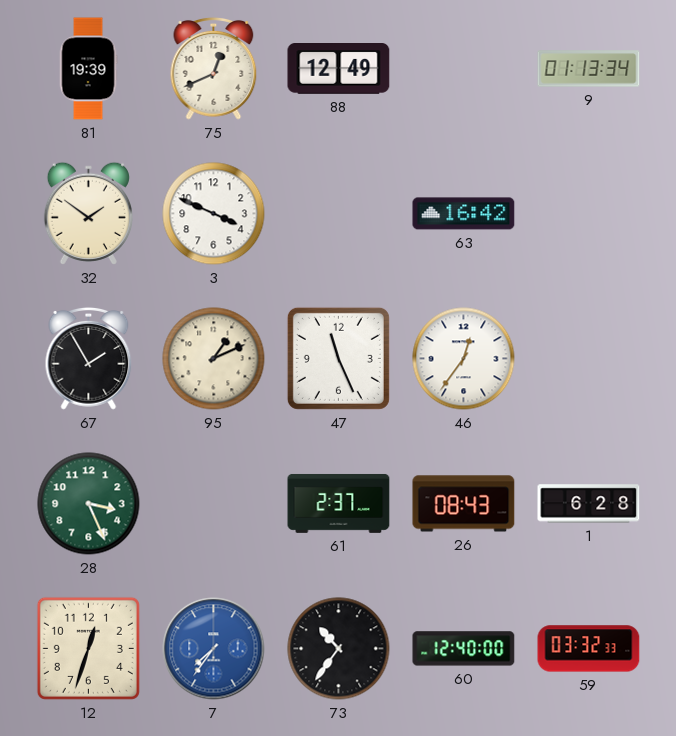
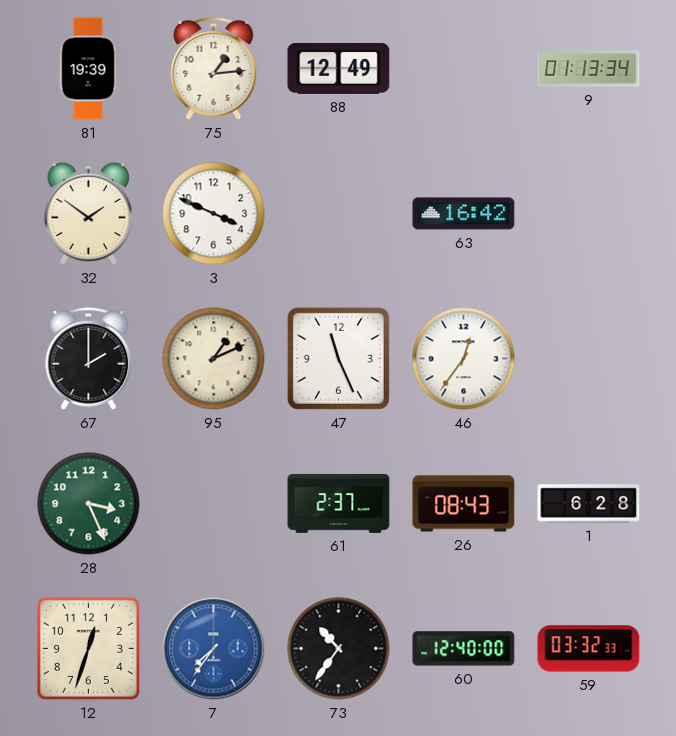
75: 12:41 -> 1:14
67: 1:55 -> 2:00
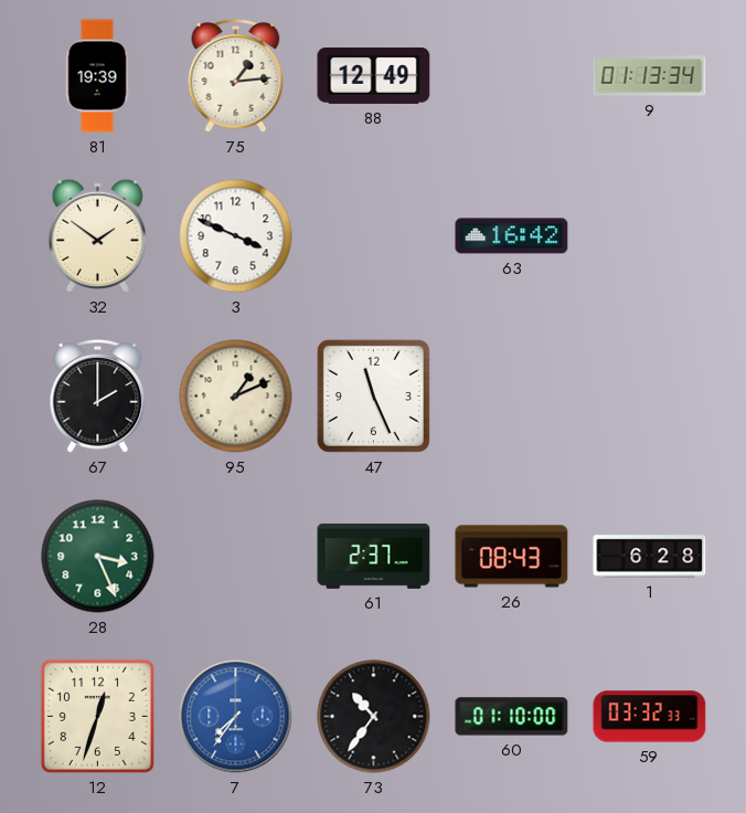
46: 12:36 -> none
60: 12:40 -> 01:10
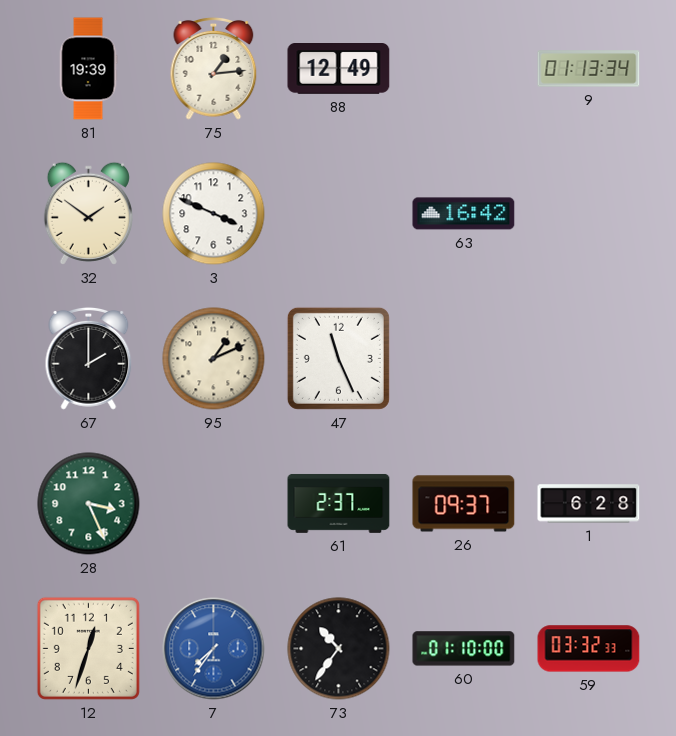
26: 08:43 -> 09:37
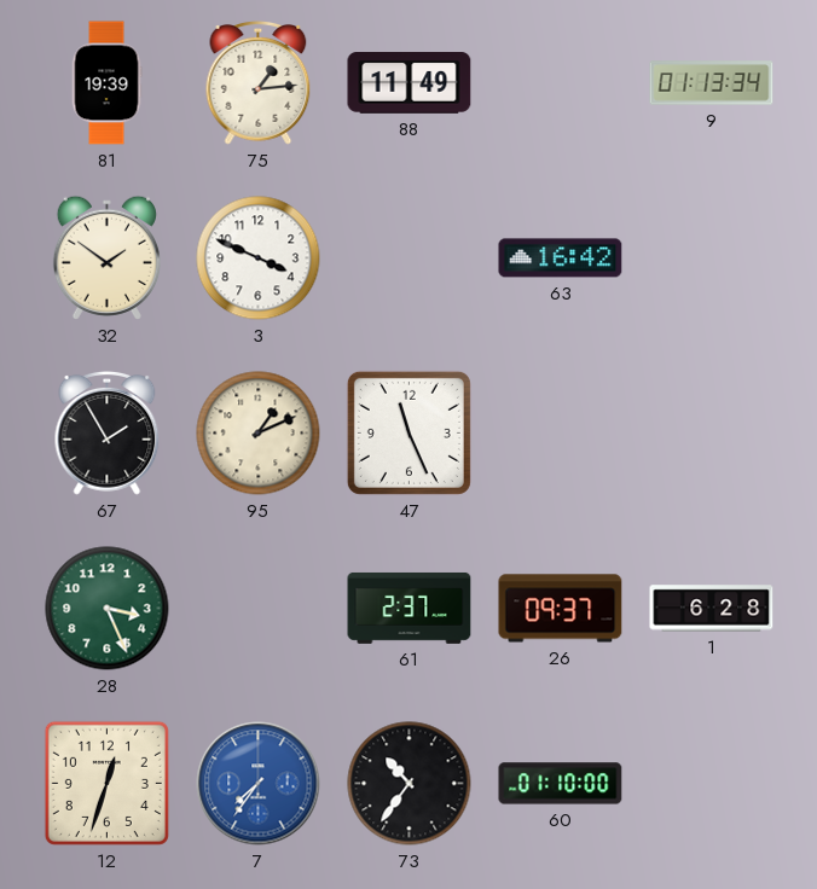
88: 12:49 -> 11:49
67: 2:00 -> 1:55
59: 03:32 -> none
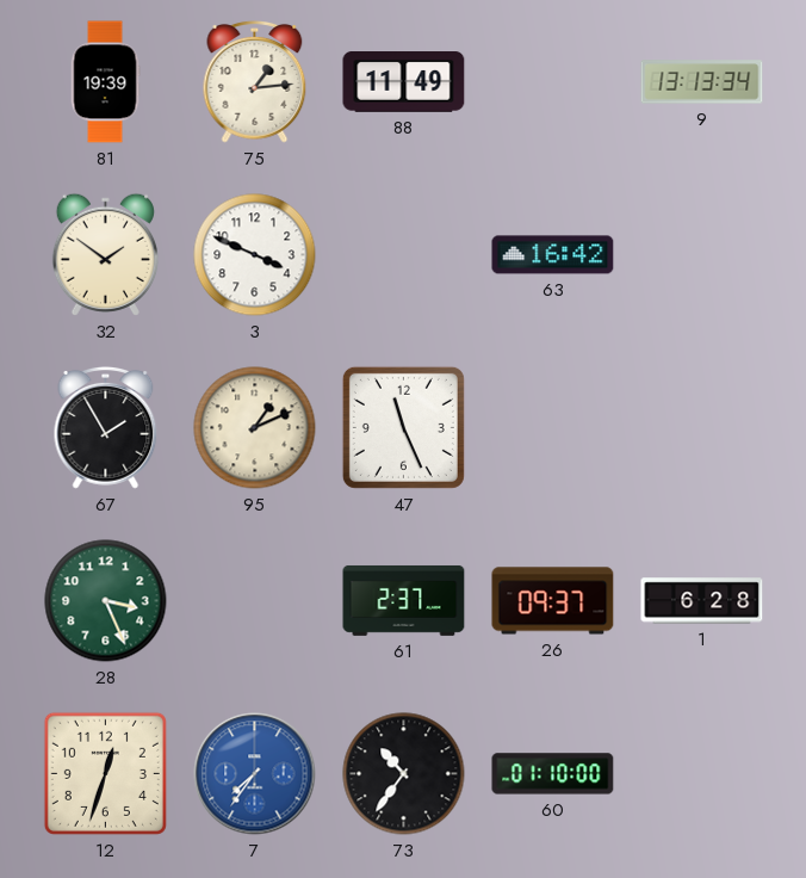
9: 01:13 -> 13:13
